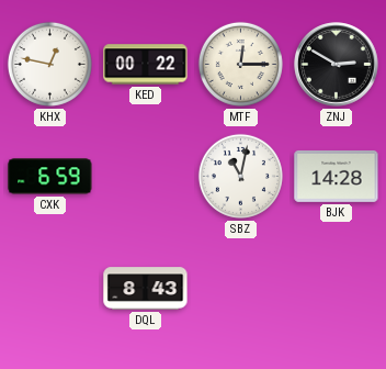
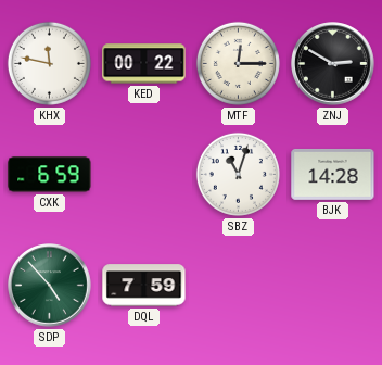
KHX: 12:47 -> 11:47
SBZ: 11:02 -> 11:03
SDP: none -> 4:53
DQL: 8:43 -> 7:59
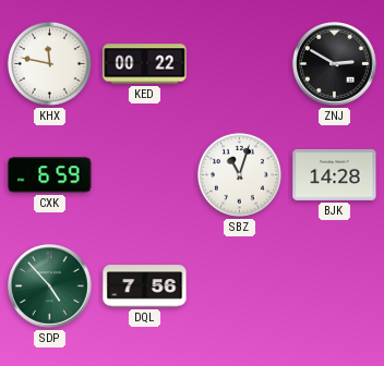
MTF: 12:15 -> none
DQL: 7:59 -> 7:56
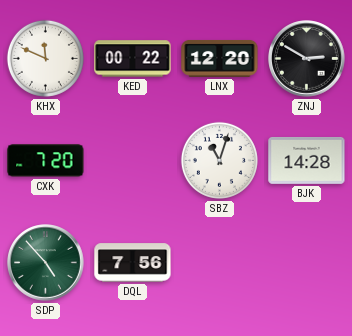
KHX: 11:47 -> 11:49
LNX: none -> 12:20
CXK: 6:59 -> 7:20
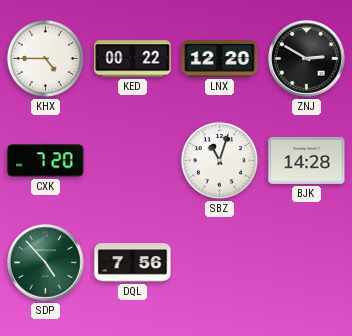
KHX: 11:49 -> 4:45
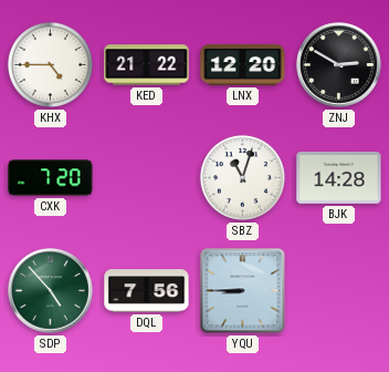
KED: 00:22 -> 21:22
YQU: none -> 8:45
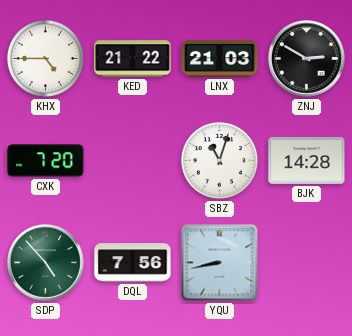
LNX: 12:20 -> 21:03
YQU: 8:45 -> 8:43
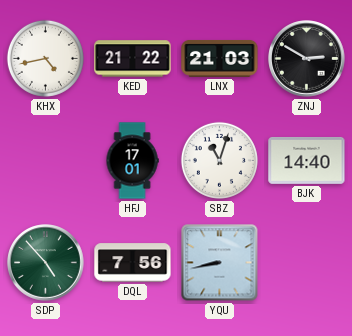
KHX: 4:45 -> 4:43
CXK: 7:20 -> none
HFJ: none -> 17:01
BJK: 14:28 -> 14:40
